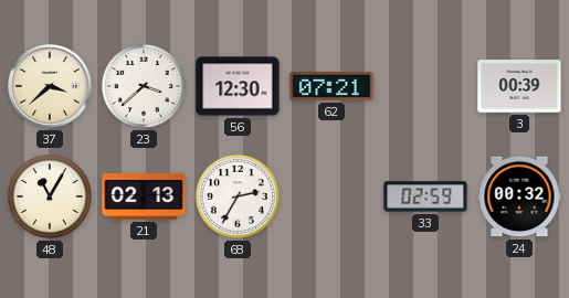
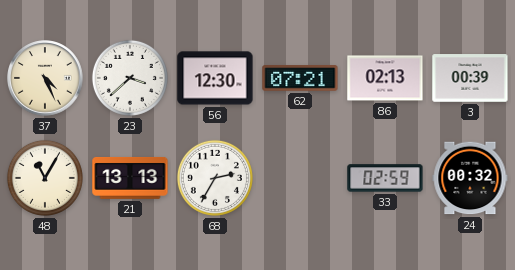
37: 3:38 -> 4:26
86: none -> 02:13
21: 02:13 -> 13:13
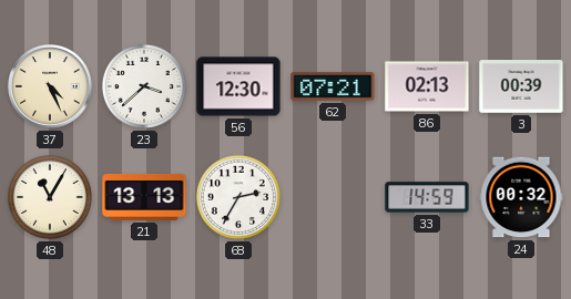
33: 02:59 -> 14:59
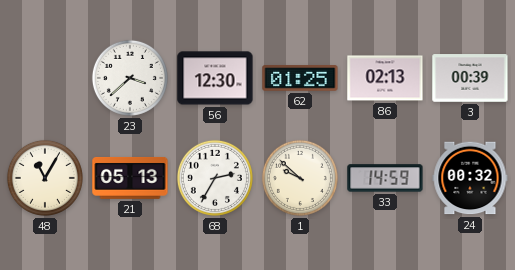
37: 4:26 -> none
62: 07:21 -> 01:25
21: 13:13 -> 05:13
1: none -> 9:52
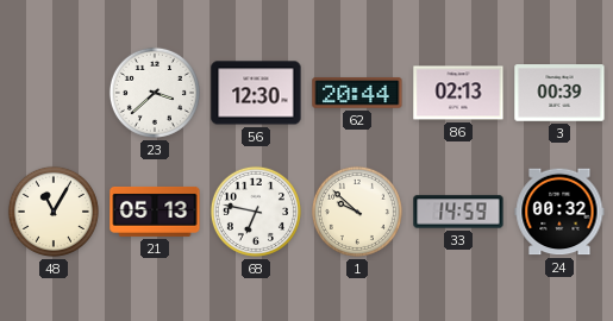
62: 01:25 -> 20:44
68: 2:35 -> 6:47
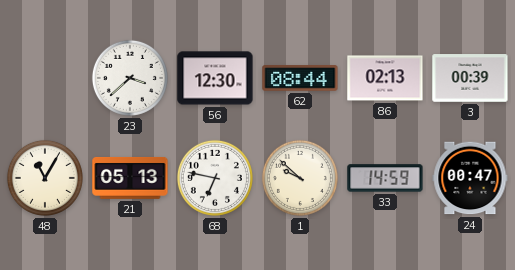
62: 20:44 -> 08:44
24: 00:32 -> 00:47
